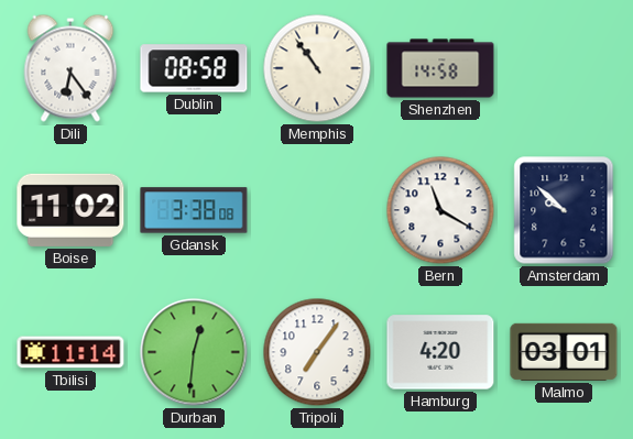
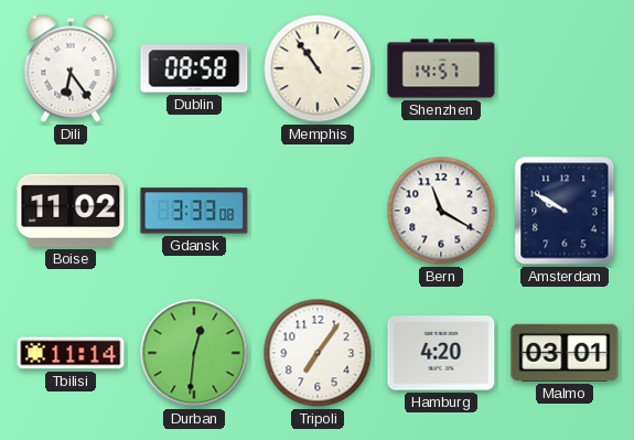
Shenzhen: 14:58 -> 14:57
Gdansk: 3:38 -> 3:33
Amsterdam: 9:52 -> 9:50
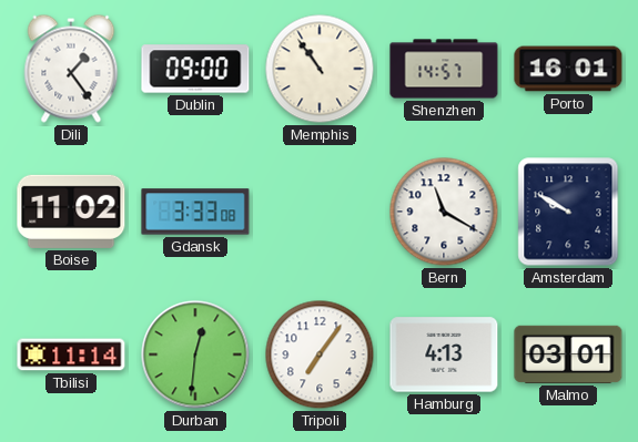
Dili: 6:24 -> 1:24
Dublin: 08:58 -> 09:00
Porto: none -> 16:01
Hamburg: 4:20 -> 4:13
